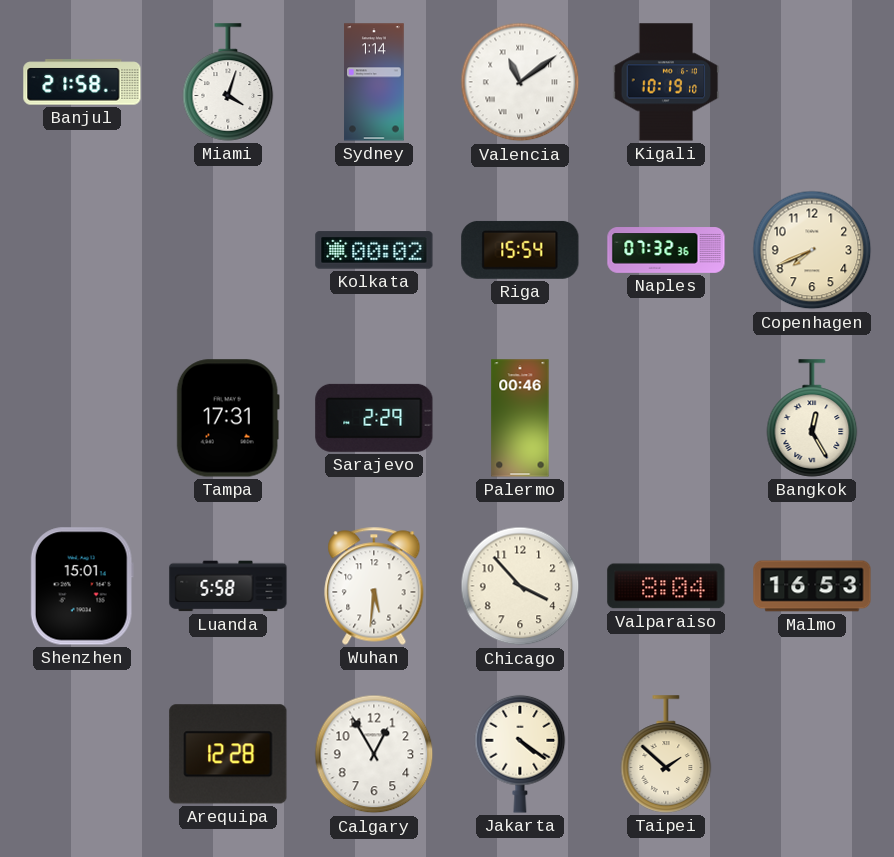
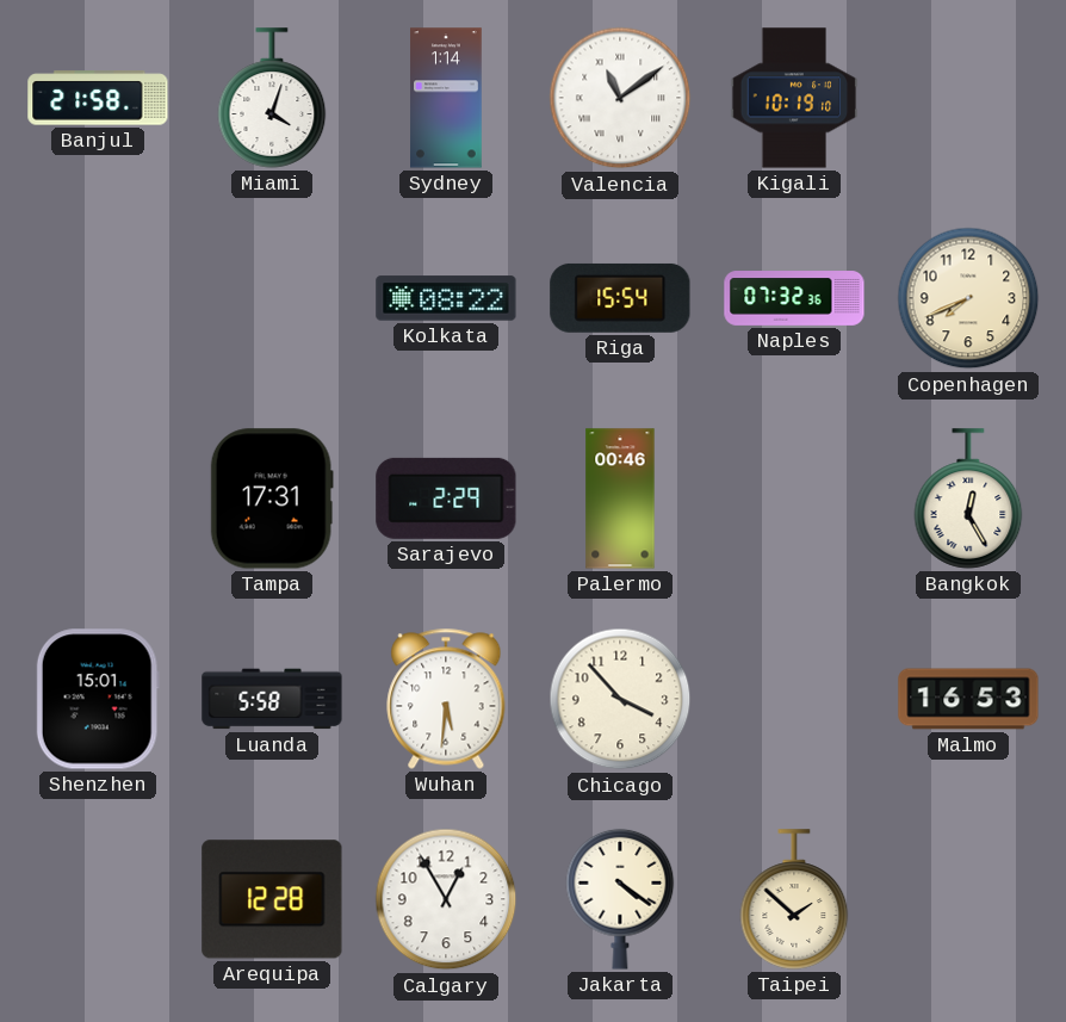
Kolkata: 00:02 -> 08:22
Valparaiso: 8:04 -> none
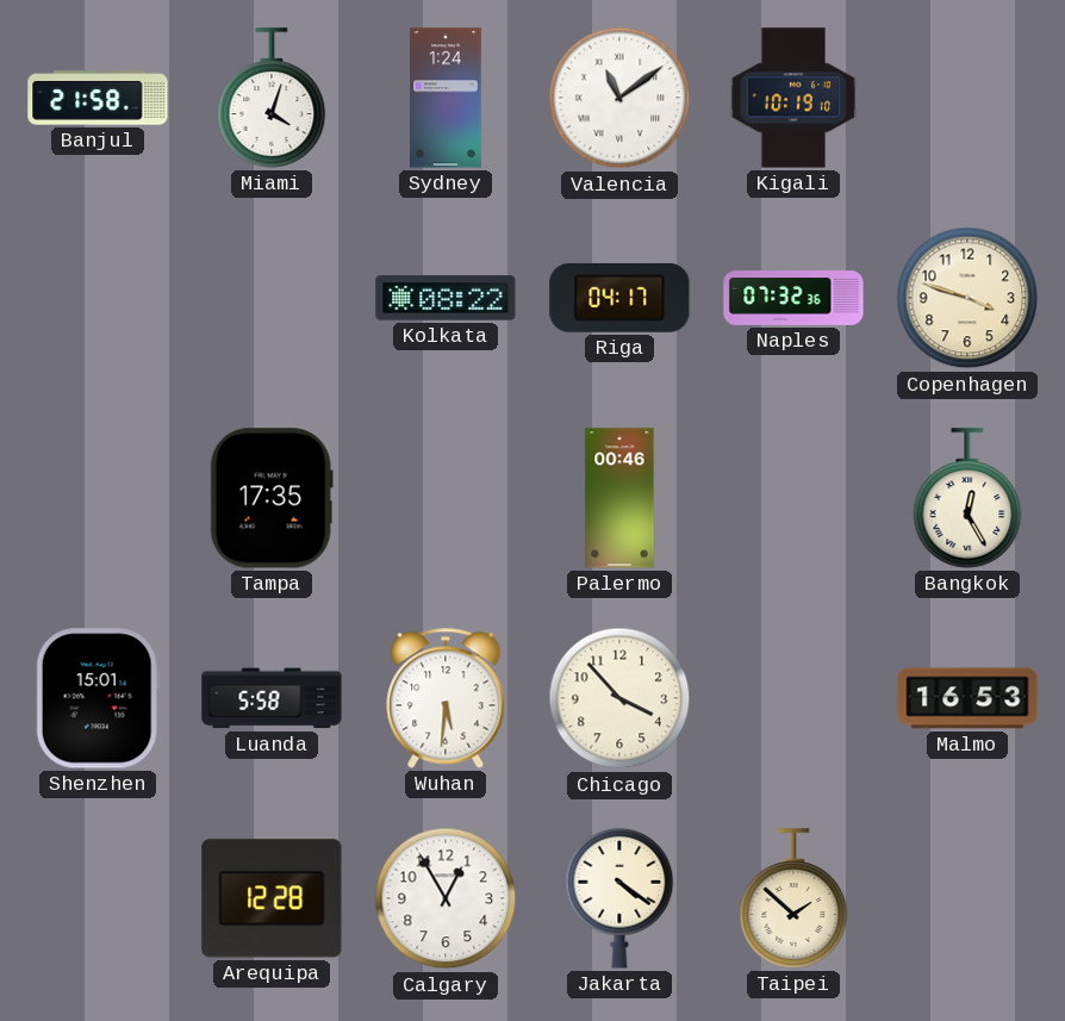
Sydney: 1:14 -> 1:24
Riga: 15:54 -> 04:17
Copenhagen: 7:41 -> 3:48
Tampa: 17:31 -> 17:35
Sarajevo: 2:29 -> none
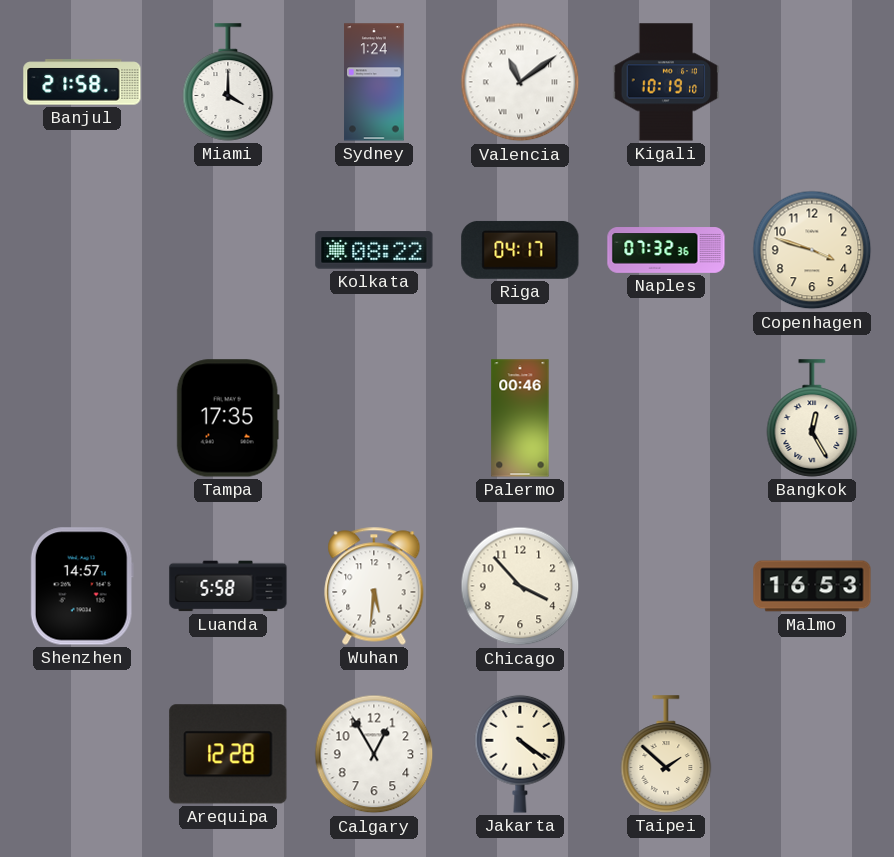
Miami: 4:03 -> 4:00
Shenzhen: 15:01 -> 14:57
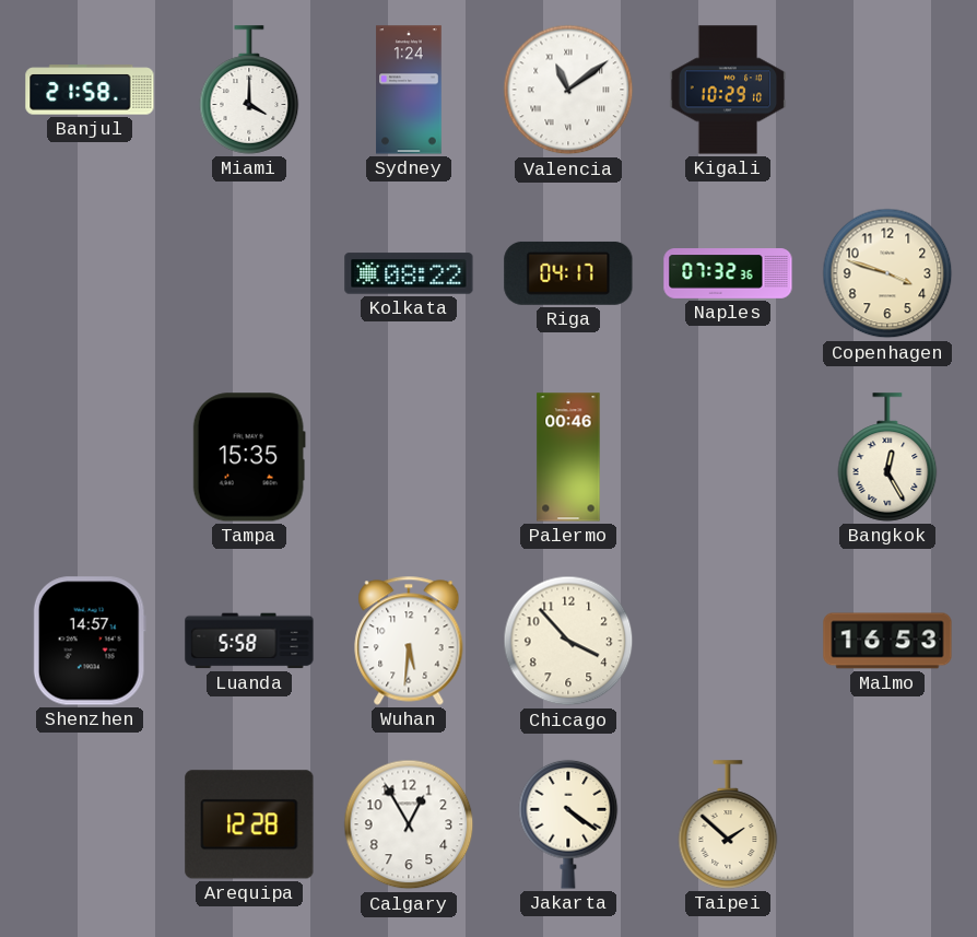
Kigali: 10:19 -> 10:29
Tampa: 17:35 -> 15:35
